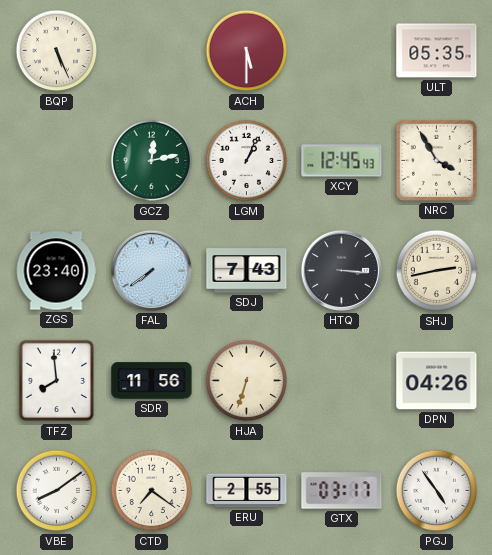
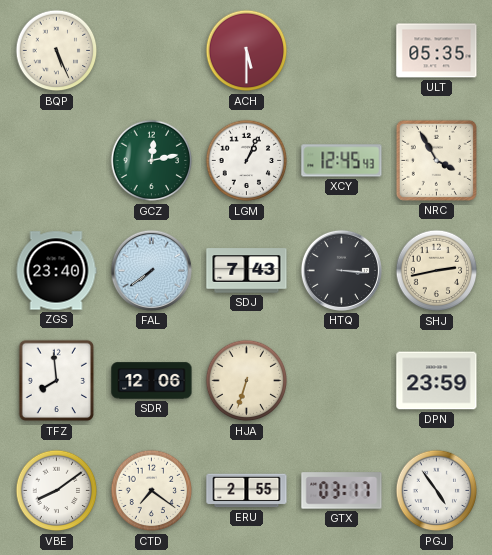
SDR: 11:56 -> 12:06
DPN: 04:26 -> 23:59
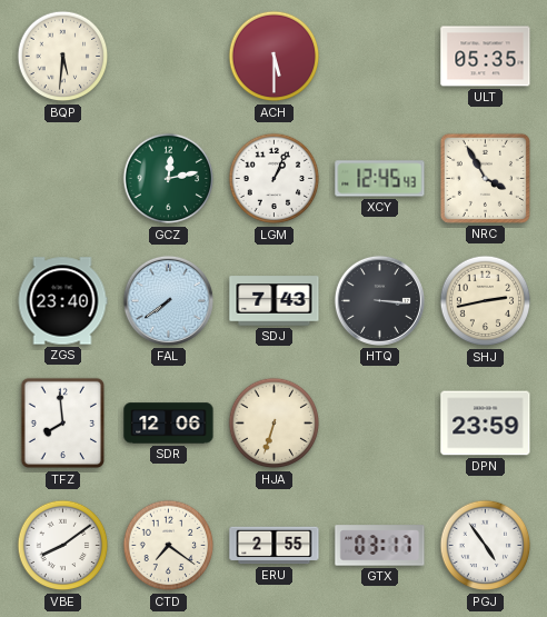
BQP: 5:26 -> 5:31
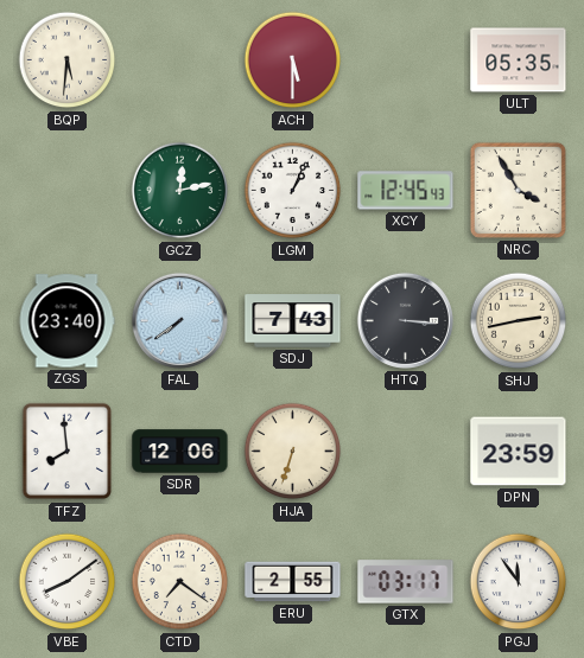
PGJ: 4:54 -> 11:54
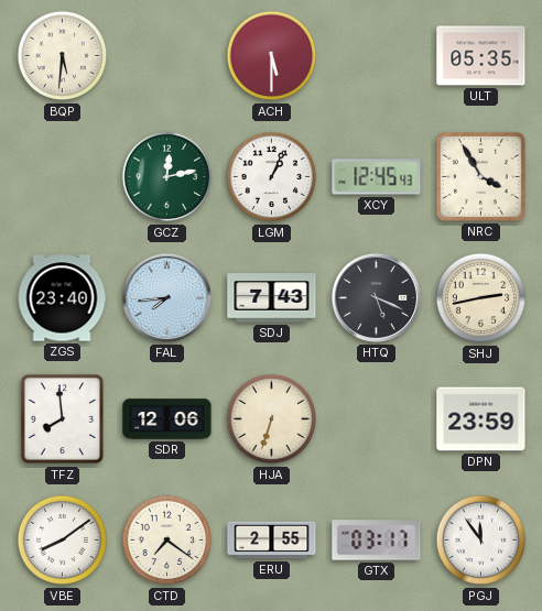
FAL: 7:39 -> 7:44
HTQ: 3:16 -> 5:19
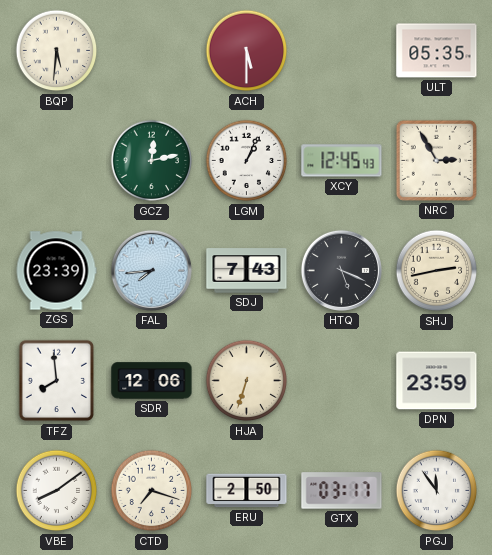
NRC: 3:55 -> 2:55
ZGS: 23:40 -> 23:39
CTD: 7:21 -> 7:18
ERU: 2:55 -> 2:50
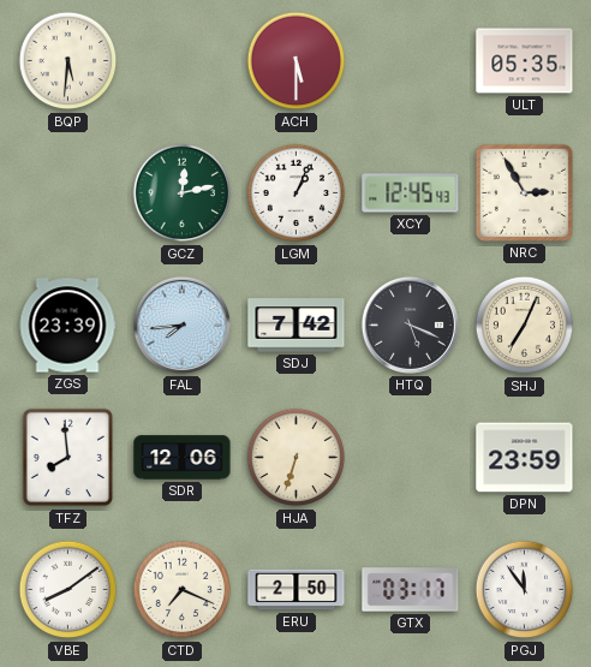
SDJ: 7:43 -> 7:42
SHJ: 2:43 -> 7:04
CTD: 7:18 -> 7:19
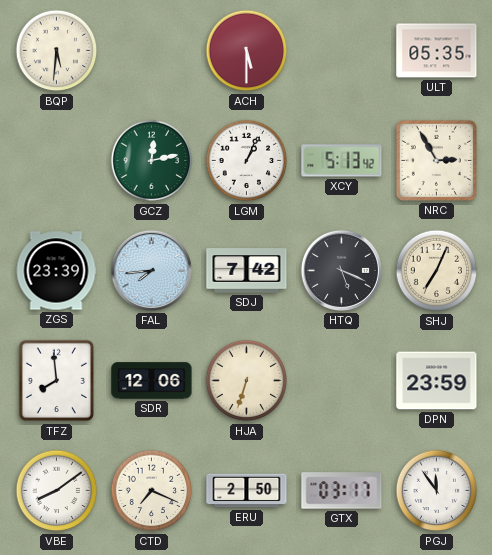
XCY: 12:45 -> 5:13
